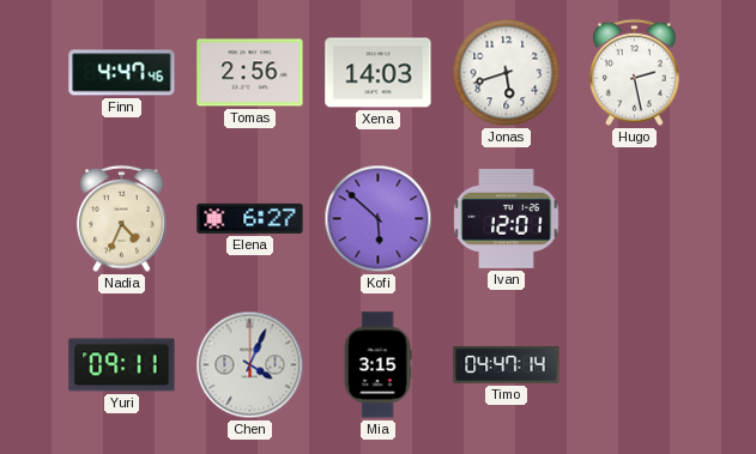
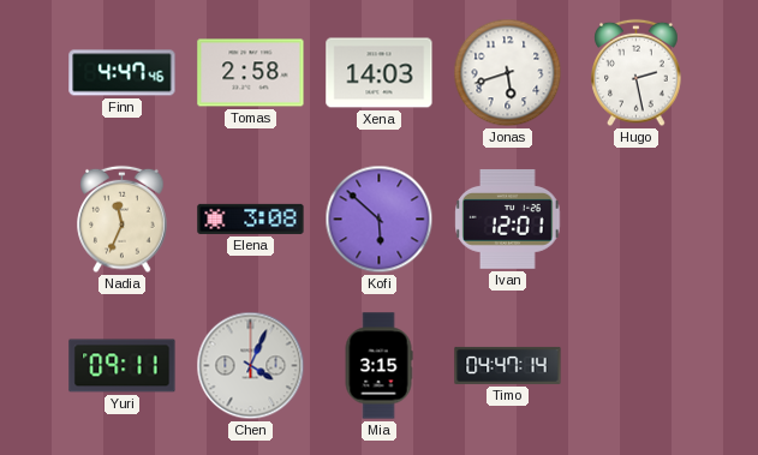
Tomas: 2:56 -> 2:58
Nadia: 4:34 -> 11:34
Elena: 6:27 -> 3:08
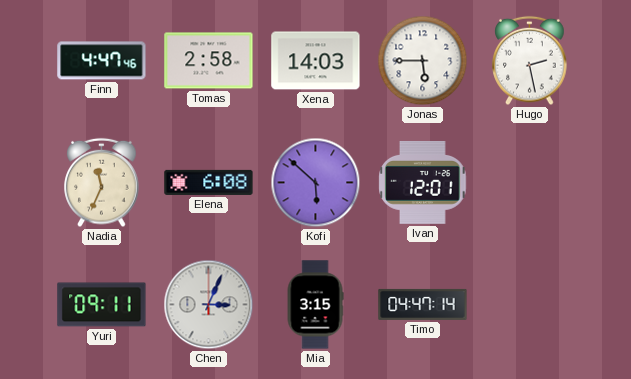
Jonas: 5:42 -> 5:45
Elena: 3:08 -> 6:08
Chen: 4:04 -> 3:04
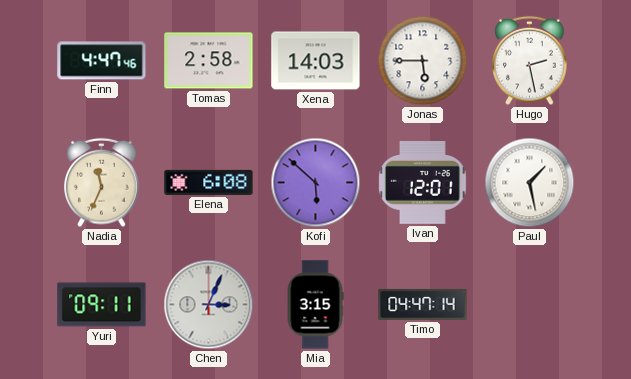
Paul: none -> 1:28
